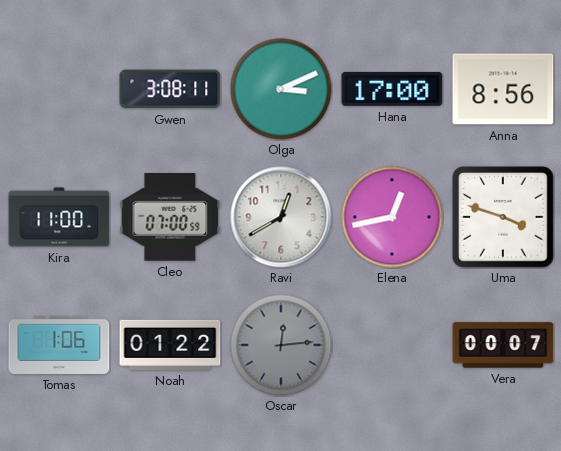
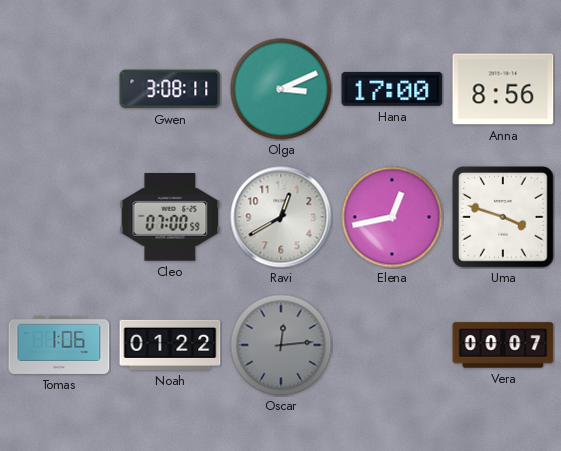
Kira: 11:00 -> none
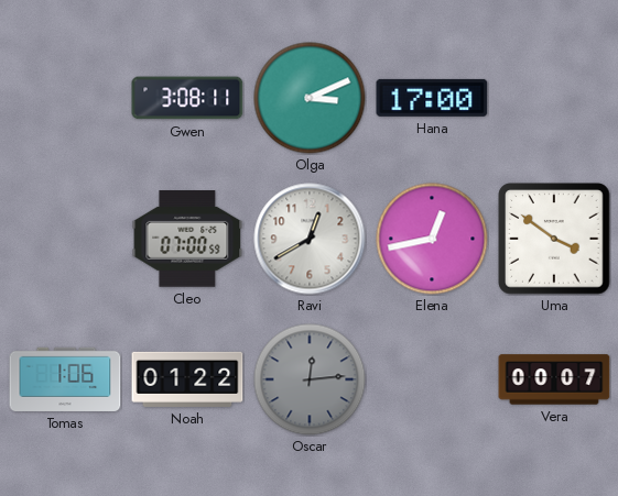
Anna: 8:56 -> none
Uma: 3:48 -> 3:51
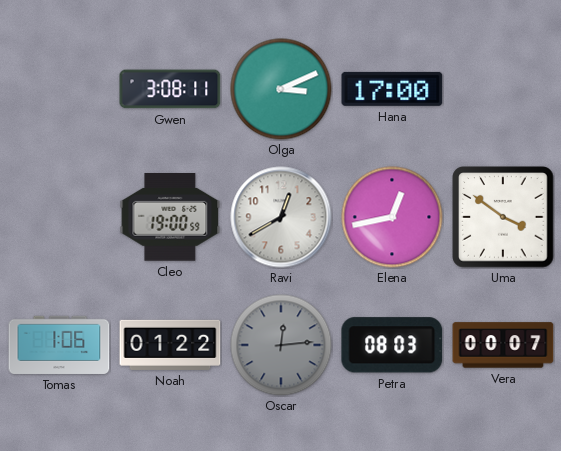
Cleo: 07:00 -> 19:00
Petra: none -> 08:03
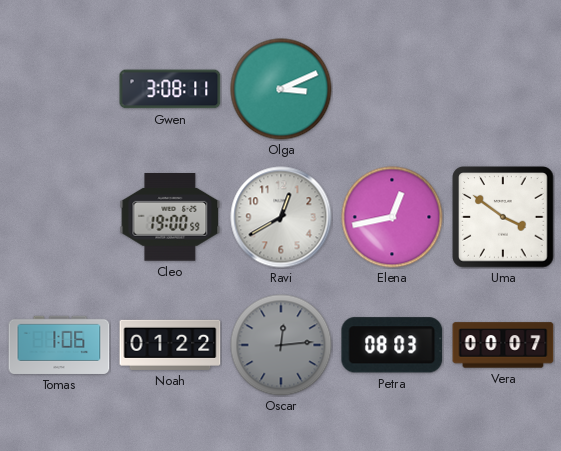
Hana: 17:00 -> none
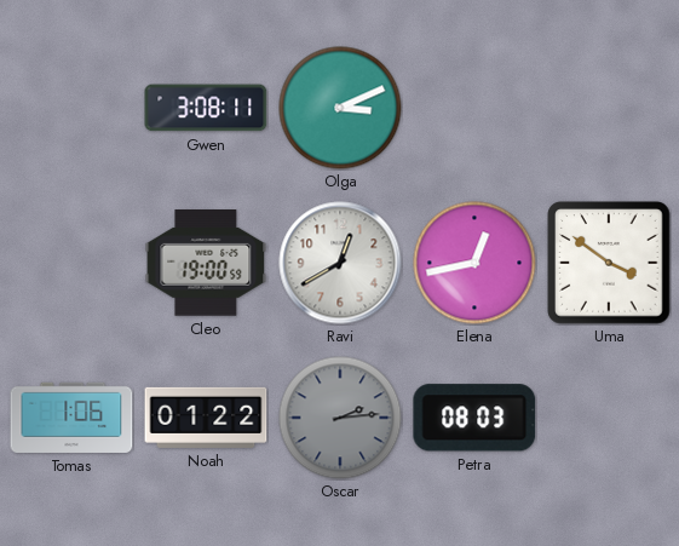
Oscar: 12:14 -> 2:14
Vera: 00:07 -> none
